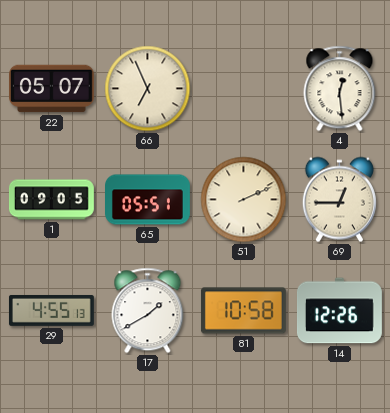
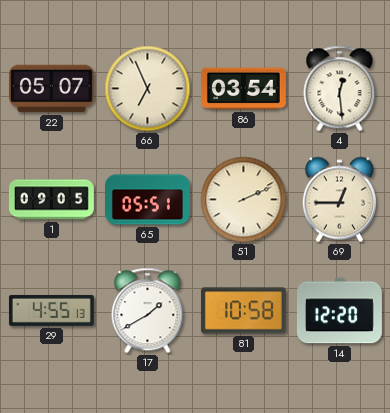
86: none -> 03:54
14: 12:26 -> 12:20
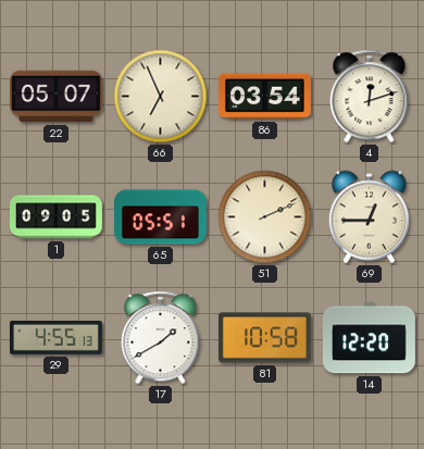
4: 12:29 -> 12:12
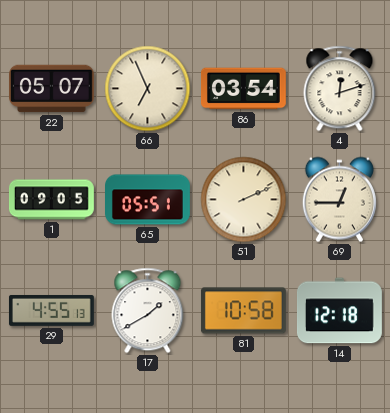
14: 12:20 -> 12:18
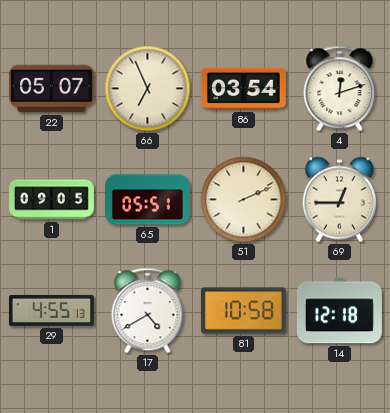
17: 1:40 -> 4:40
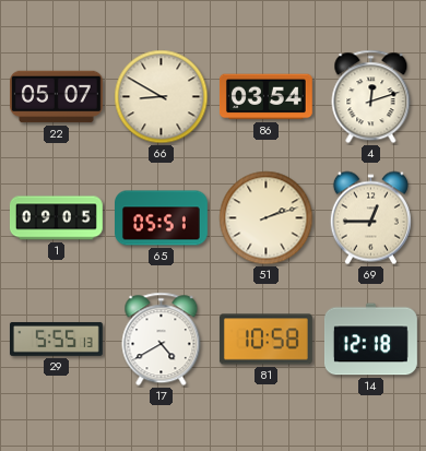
66: 6:56 -> 8:50
51: 2:11 -> 2:12
29: 4:55 -> 5:55
